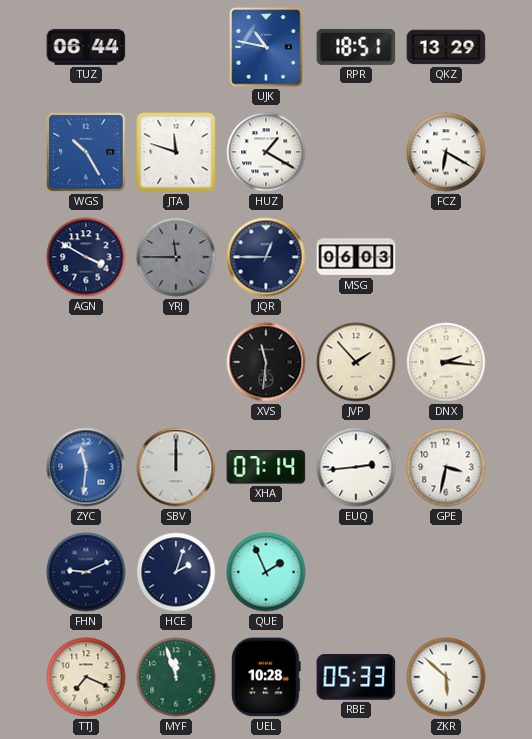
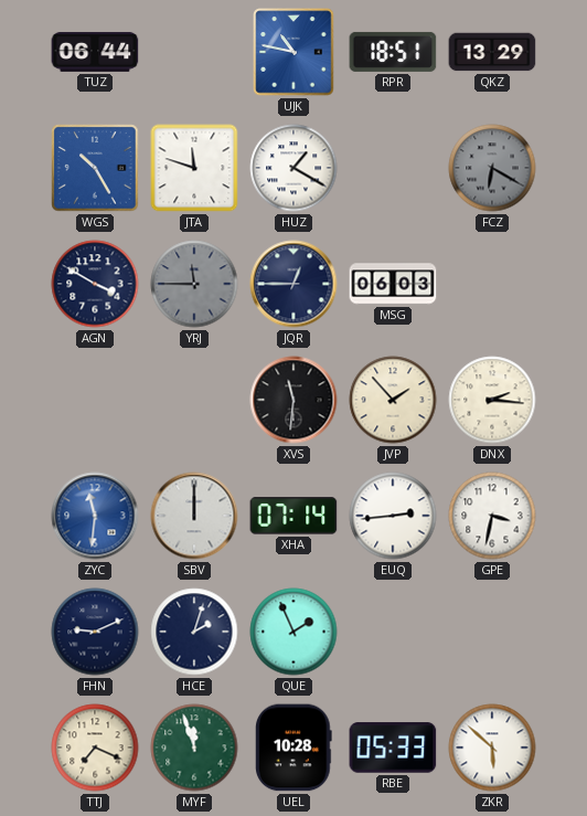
FCZ dial: white -> grey
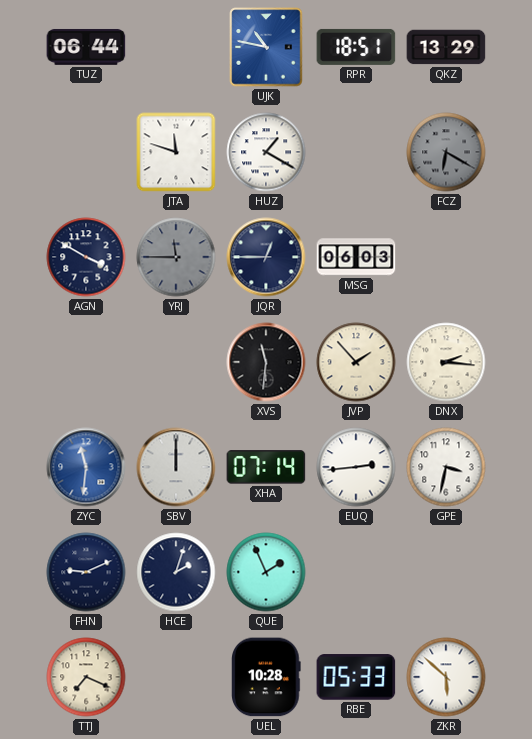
WGS: 10:25 -> none
MYF: 11:57 -> none
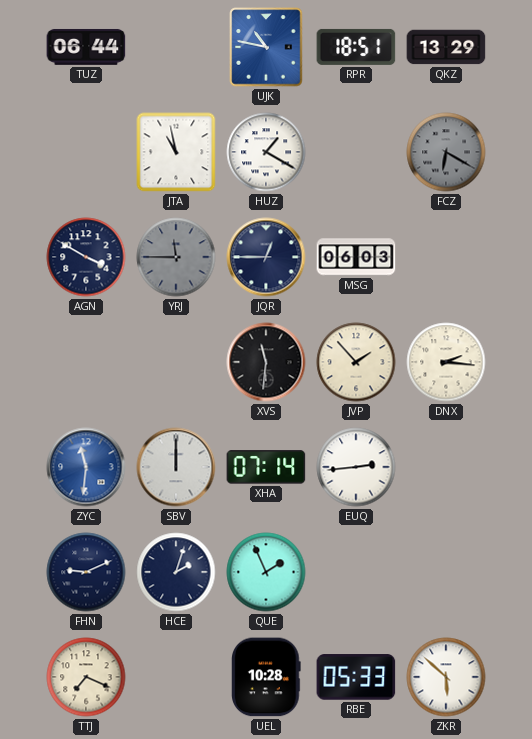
JTA: 11:48 -> 10:58
GPE: 3:32 -> none
